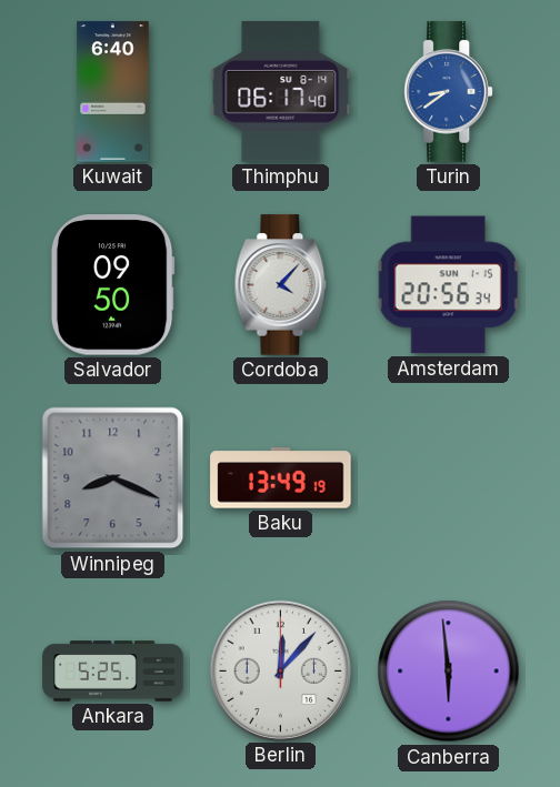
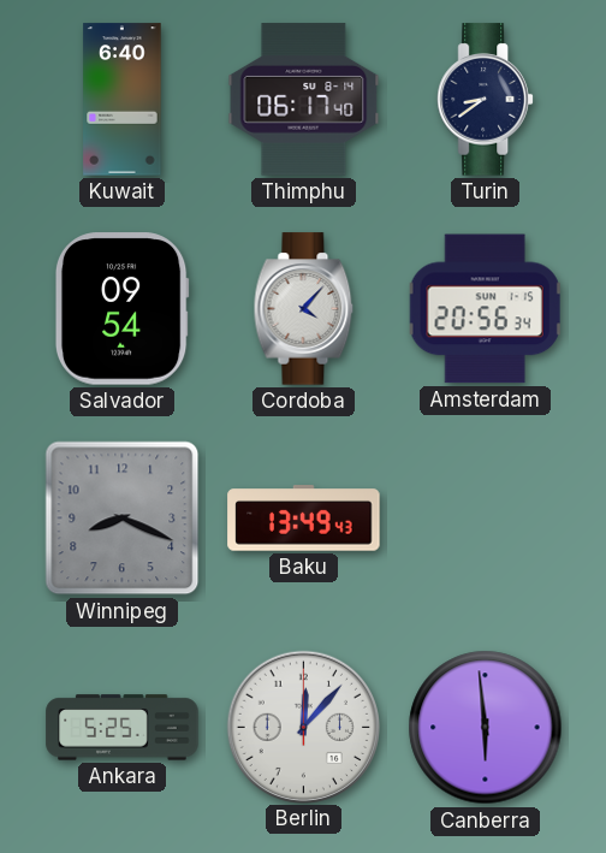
Turin dial: blue -> navy
Salvador: 09:50 -> 09:54
Baku: 13:49:19 -> 13:49:43
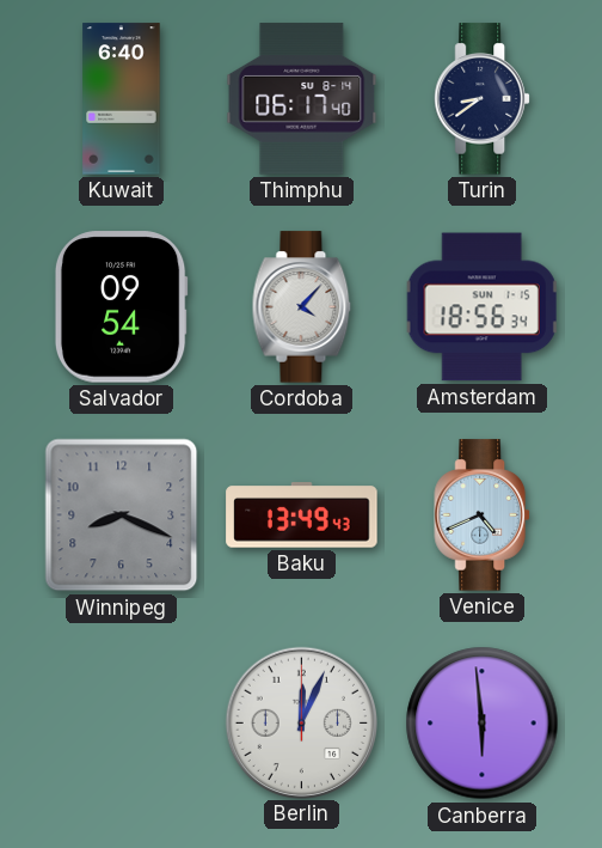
Amsterdam: 20:56 -> 18:56
Venice: none -> 4:41
Ankara: 5:25 -> none
Berlin: 12:07 -> 12:04
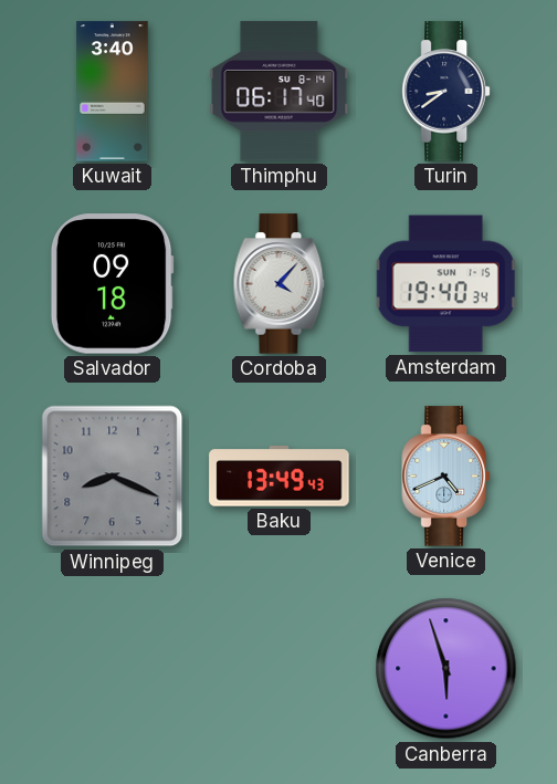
Kuwait: 6:40 -> 3:40
Salvador: 09:54 -> 09:18
Amsterdam: 18:56 -> 19:40
Berlin: 12:04 -> none
Canberra: 5:59 -> 5:57
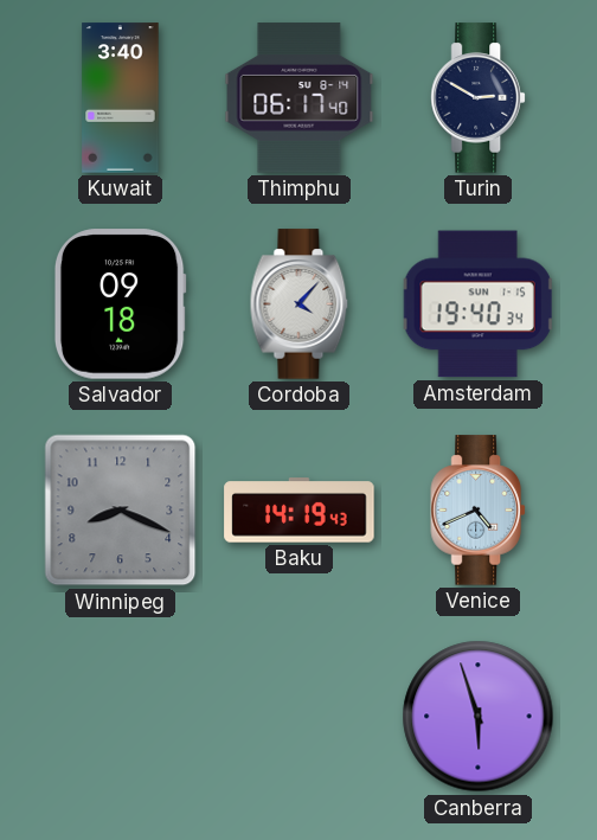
Turin: 8:39 -> 2:50
Baku: 13:49 -> 14:19
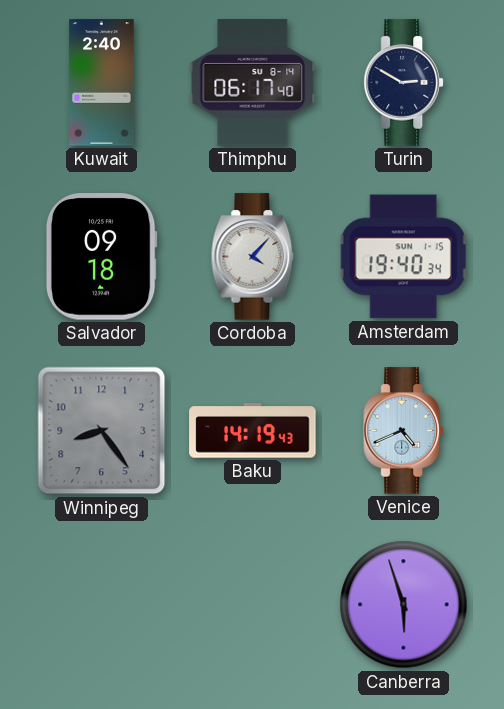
Kuwait: 3:40 -> 2:40
Winnipeg: 8:19 -> 8:24
